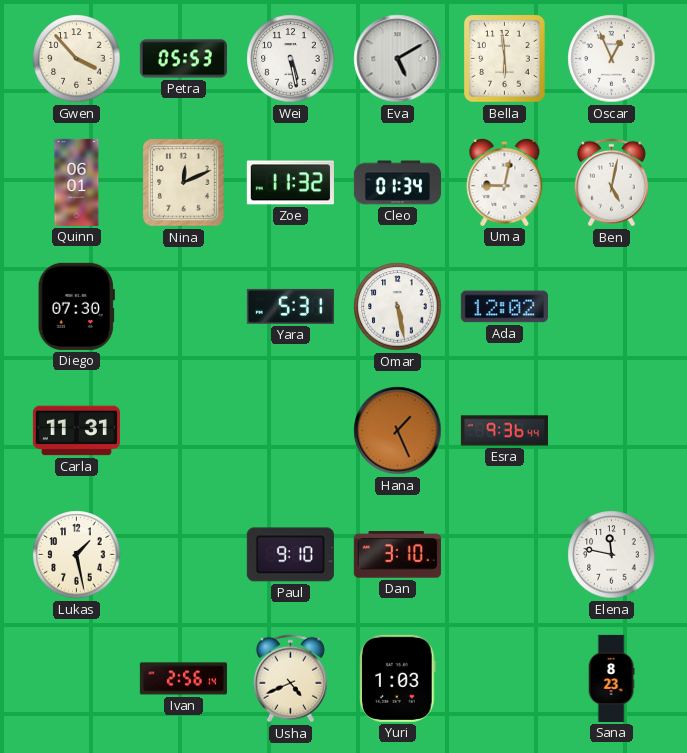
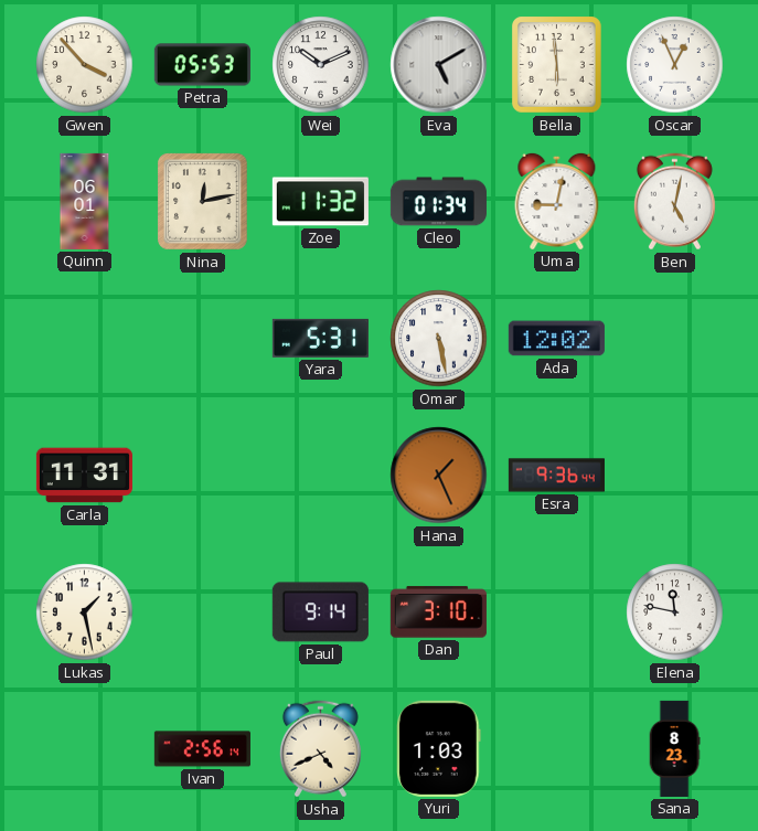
Wei: 5:28 -> 10:11
Nina: 12:11 -> 12:13
Diego: 07:30 -> none
Paul: 9:10 -> 9:14
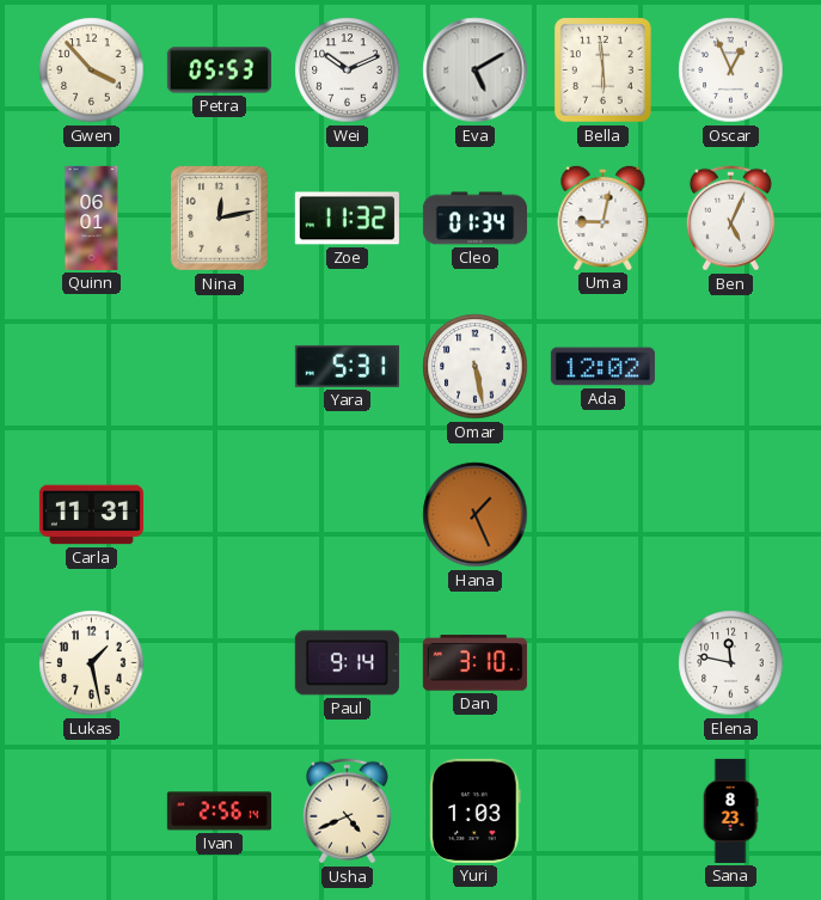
Ben: 5:02 -> 5:04
Esra: 9:36 -> none
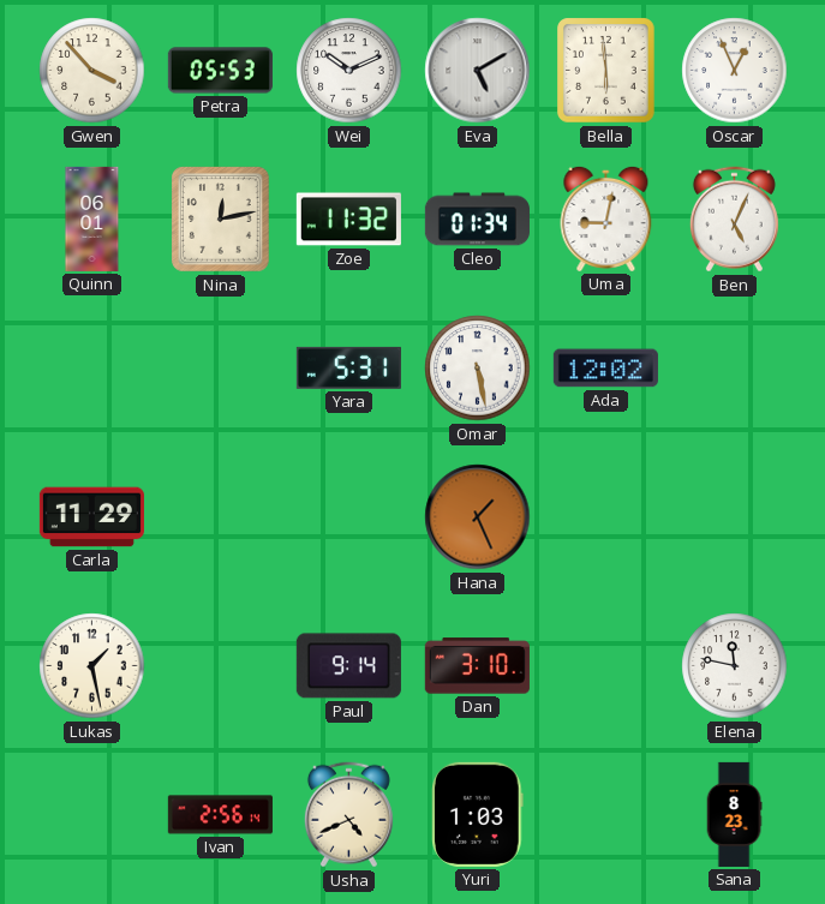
Carla: 11:31 -> 11:29
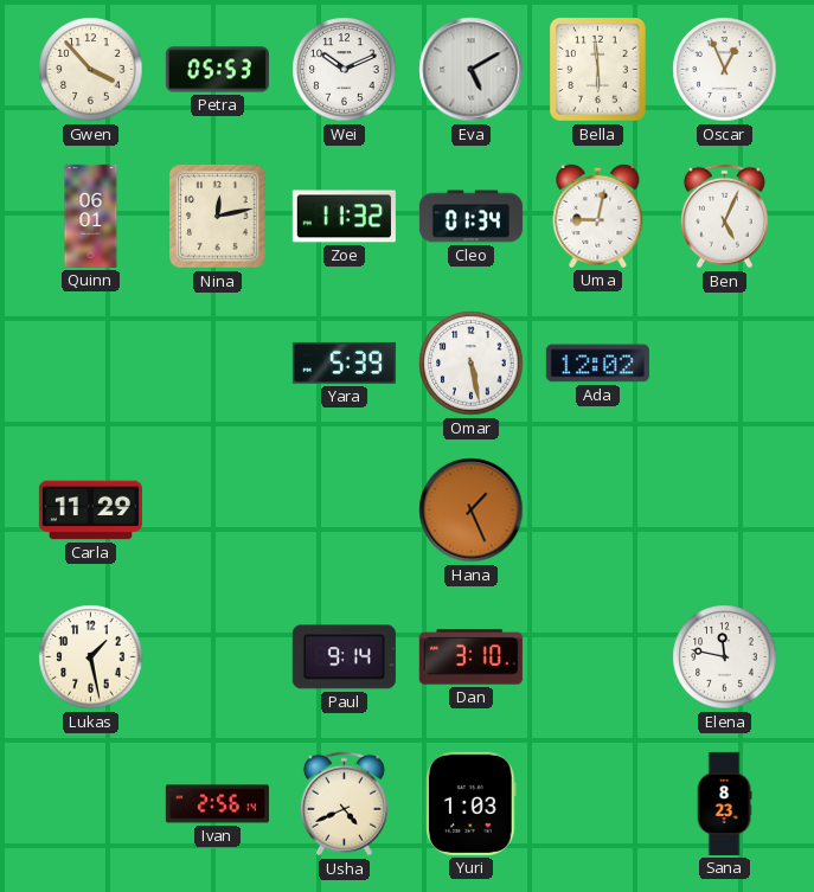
Yara: 5:31 -> 5:39
